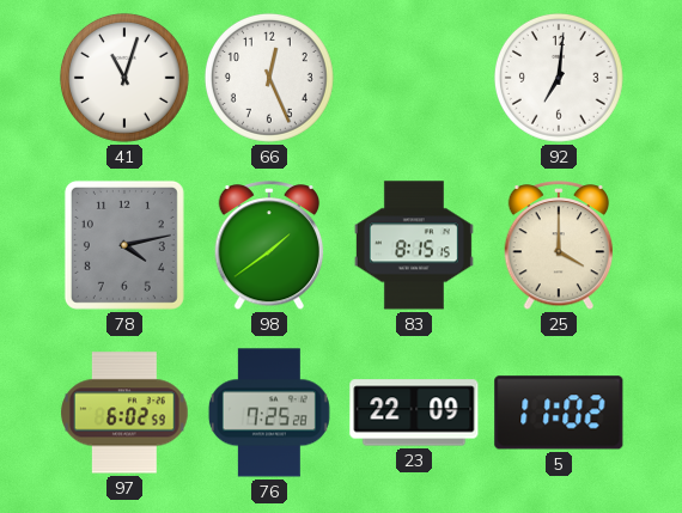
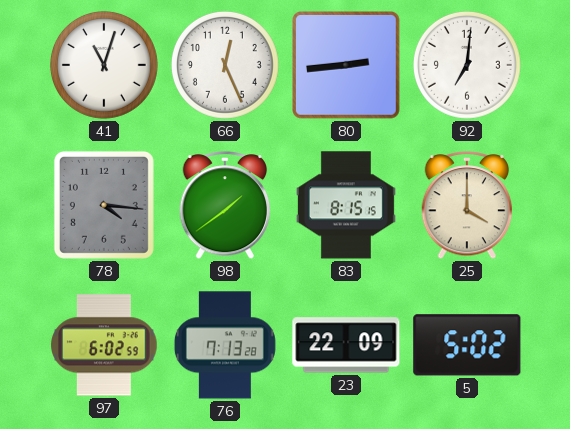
80: none -> 2:44
78: 4:13 -> 4:16
76: 7:25 -> 7:13
5: 11:02 -> 5:02
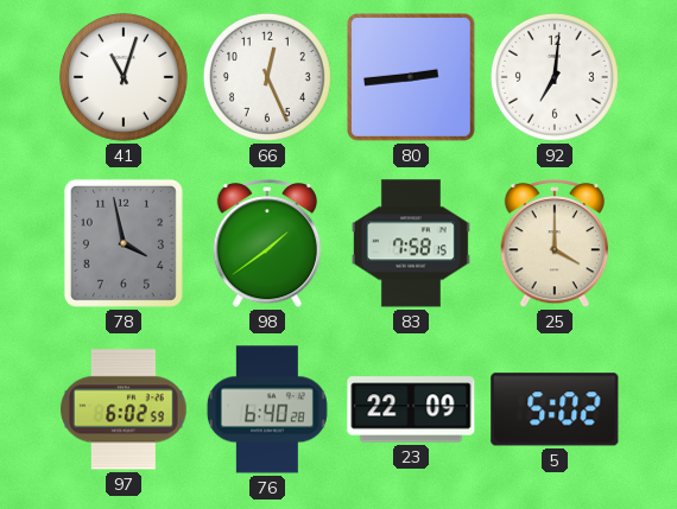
78: 4:16 -> 3:58
83: 8:15 -> 7:58
76: 7:13 -> 6:40
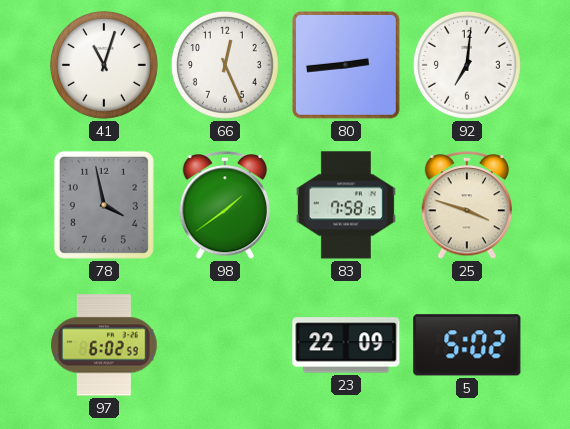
25: 4:00 -> 3:48
76: 6:40 -> none
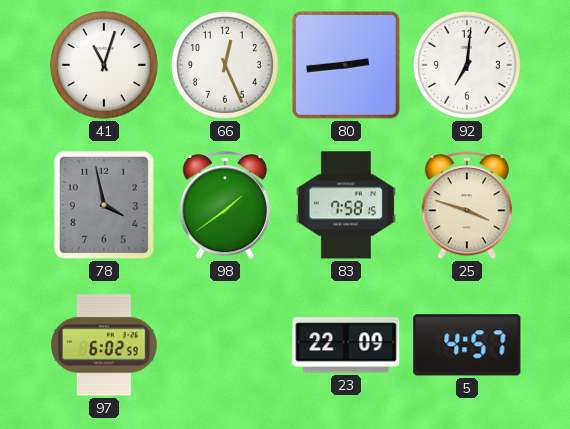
5: 5:02 -> 4:57
